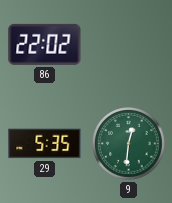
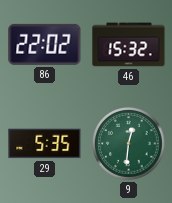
46: none -> 15:32
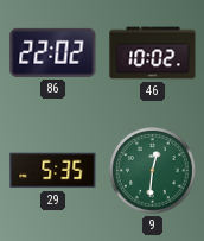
46: 15:32 -> 10:02
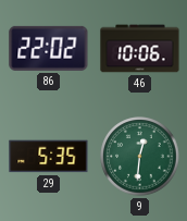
46: 10:02 -> 10:06
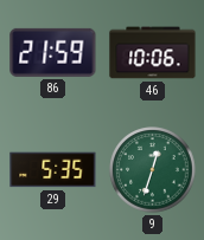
86: 22:02 -> 21:59
9: 12:31 -> 12:33
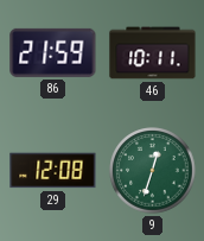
46: 10:06 -> 10:11
29: 5:35 -> 12:08
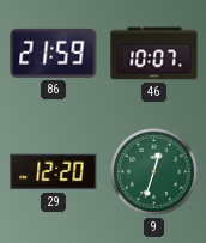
46: 10:11 -> 10:07
29: 12:08 -> 12:20
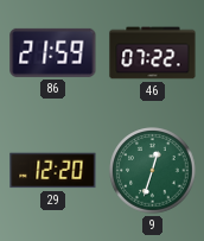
46: 10:07 -> 07:22
